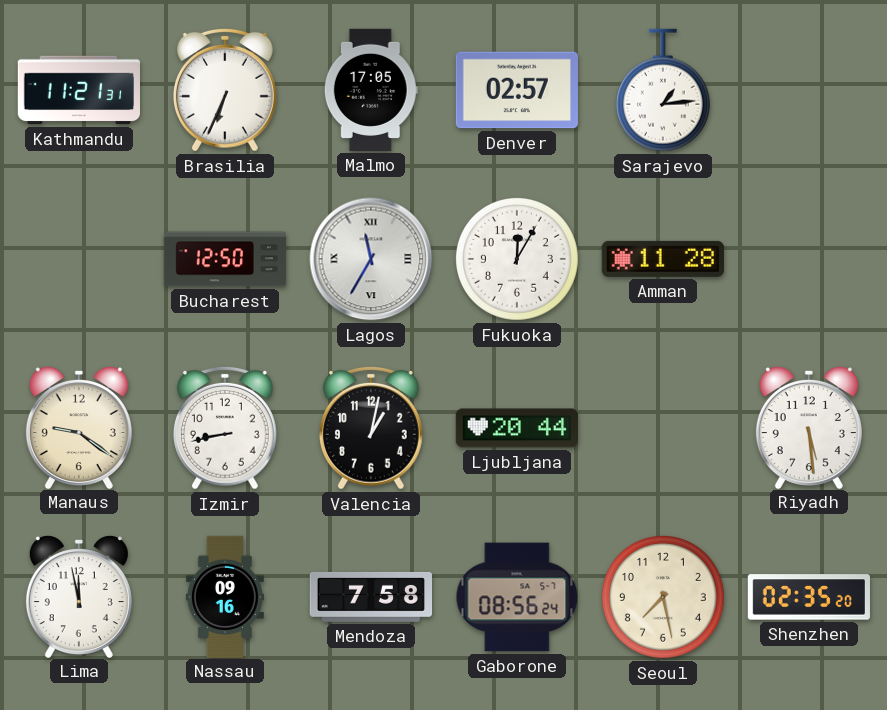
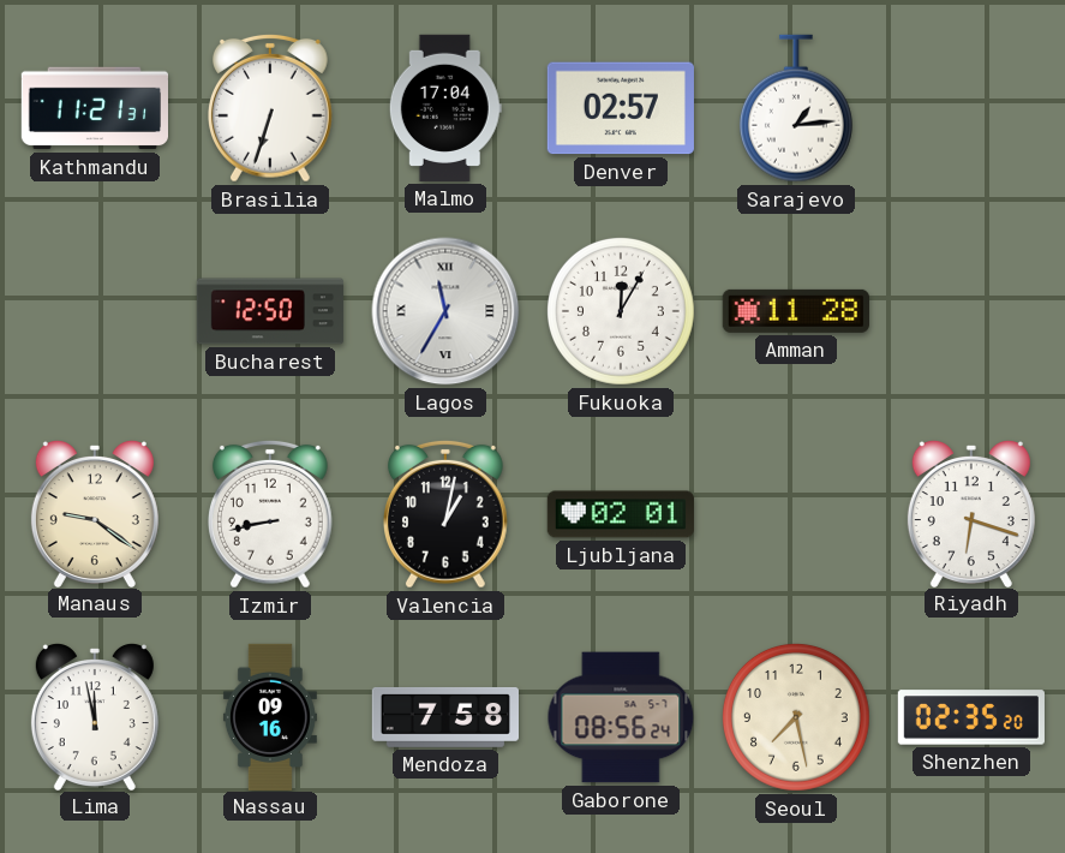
Brasilia: 6:34 -> 6:33
Malmo: 17:05 -> 17:04
Ljubljana: 20:44 -> 02:01
Riyadh: 5:29 -> 6:18
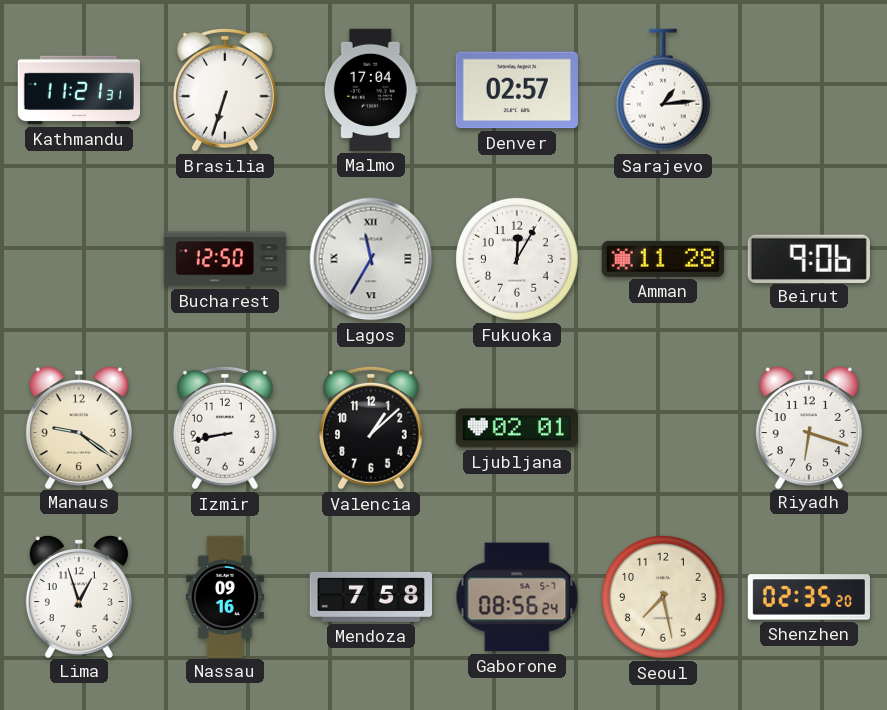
Beirut: none -> 9:06
Valencia: 1:02 -> 1:08
Lima: 11:58 -> 12:57
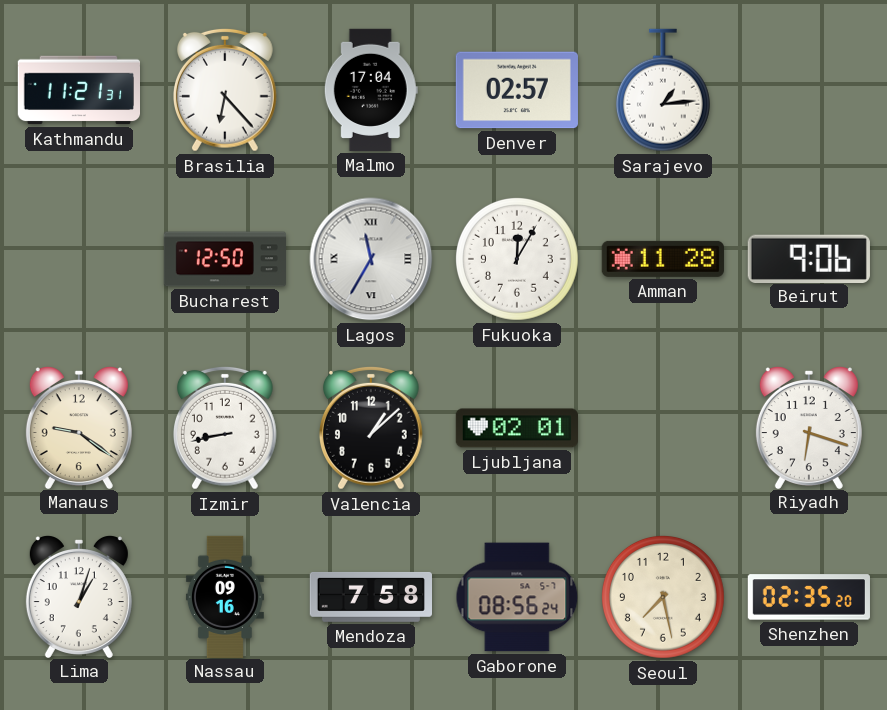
Brasilia: 6:33 -> 6:23
Lima: 12:57 -> 1:03
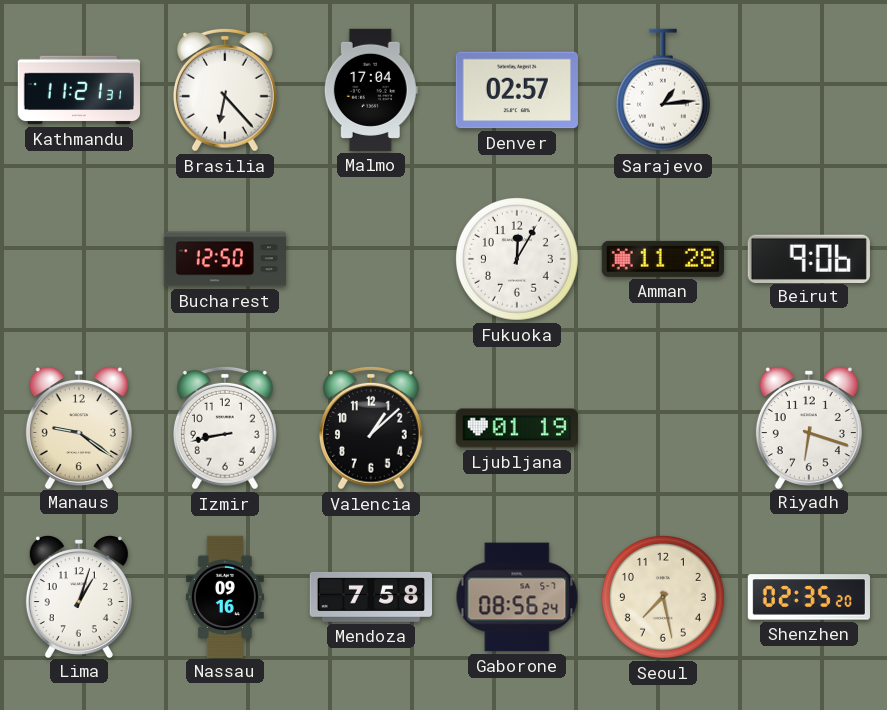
Lagos: 11:35 -> none
Ljubljana: 02:01 -> 01:19
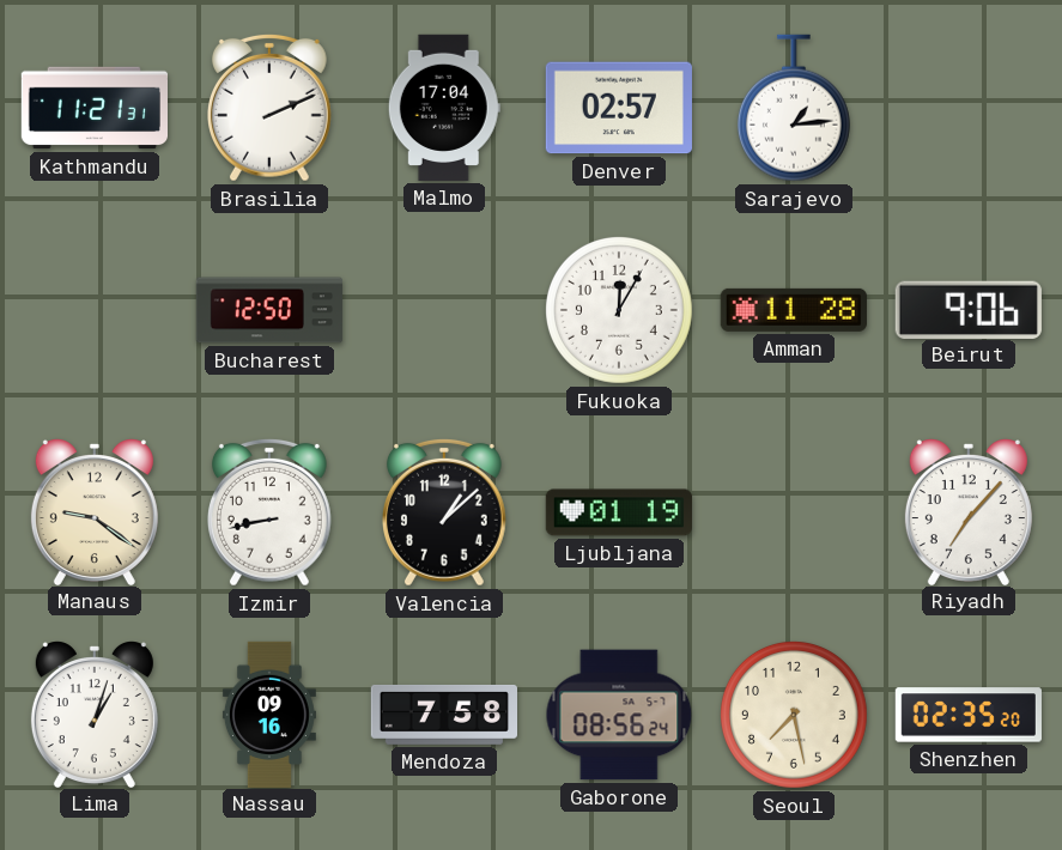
Brasilia: 6:23 -> 2:11
Riyadh: 6:18 -> 7:07
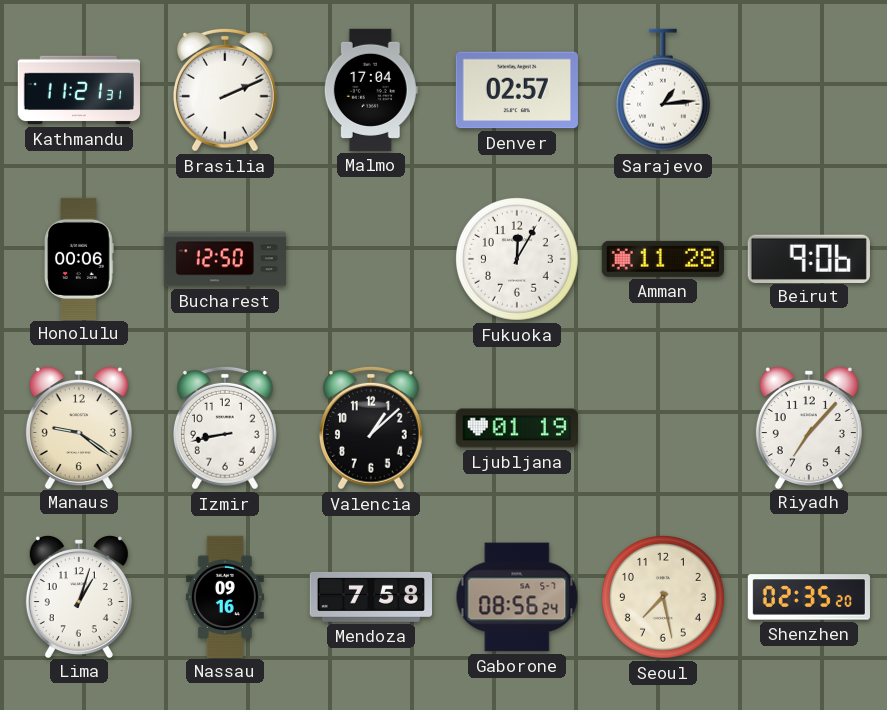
Honolulu: none -> 00:06
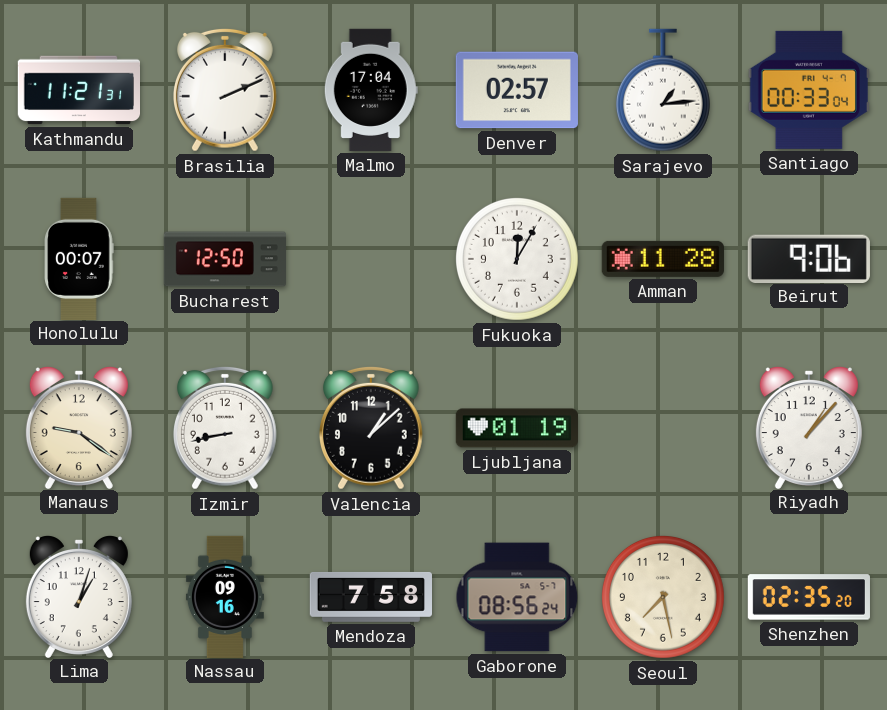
Santiago: none -> 00:33
Honolulu: 00:06 -> 00:07
Riyadh: 7:07 -> 1:07
